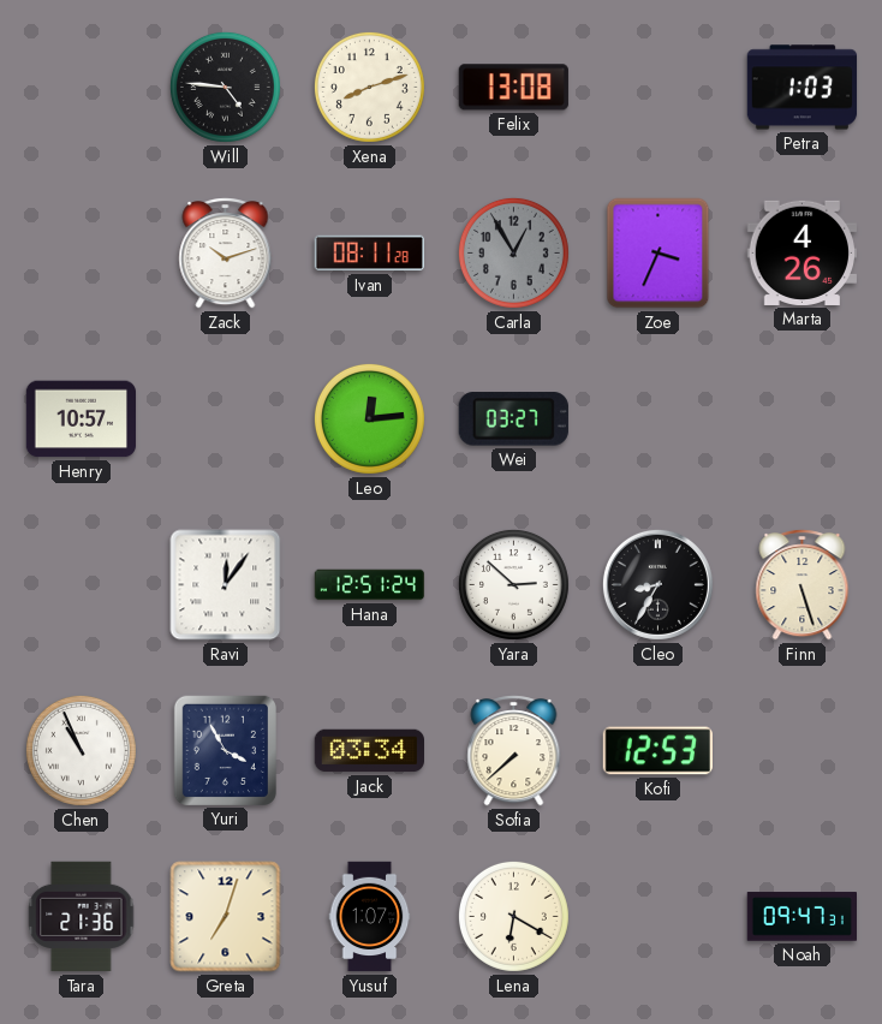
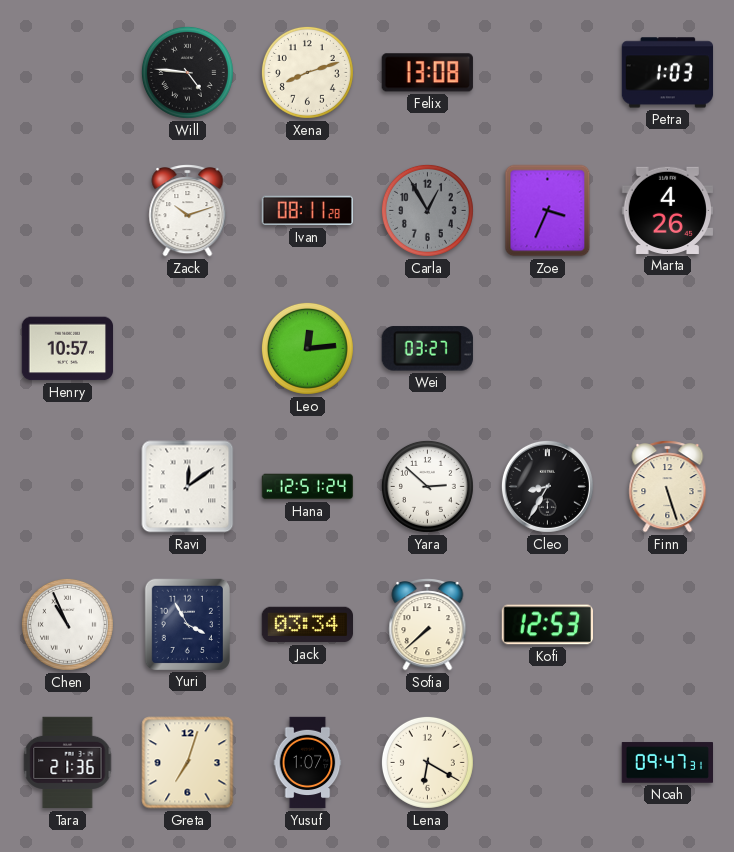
Ravi: 12:06 -> 12:09
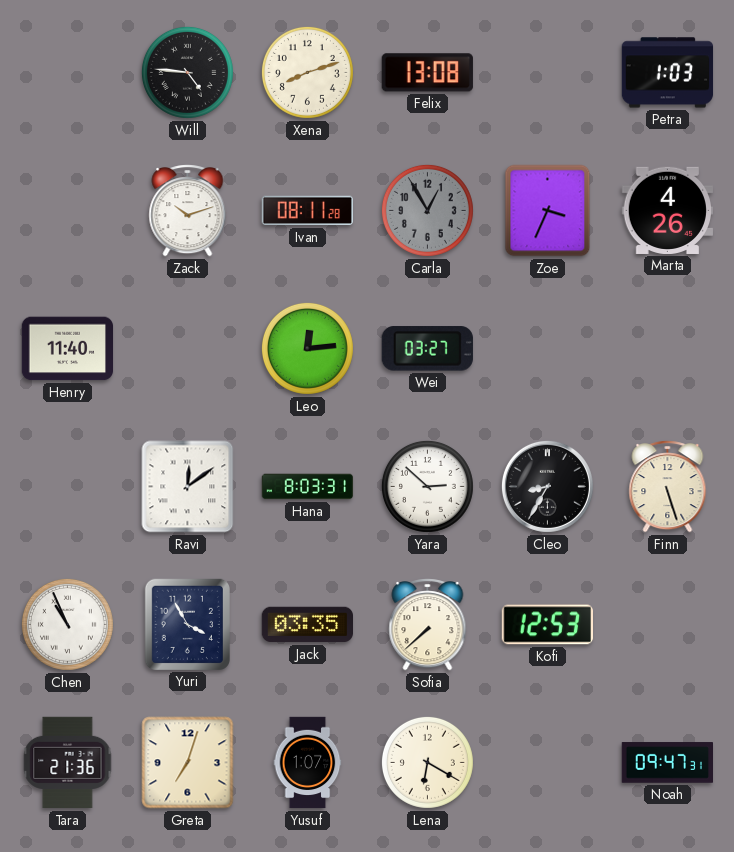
Henry: 10:57 -> 11:40
Hana: 12:51 -> 8:03
Jack: 03:34 -> 03:35
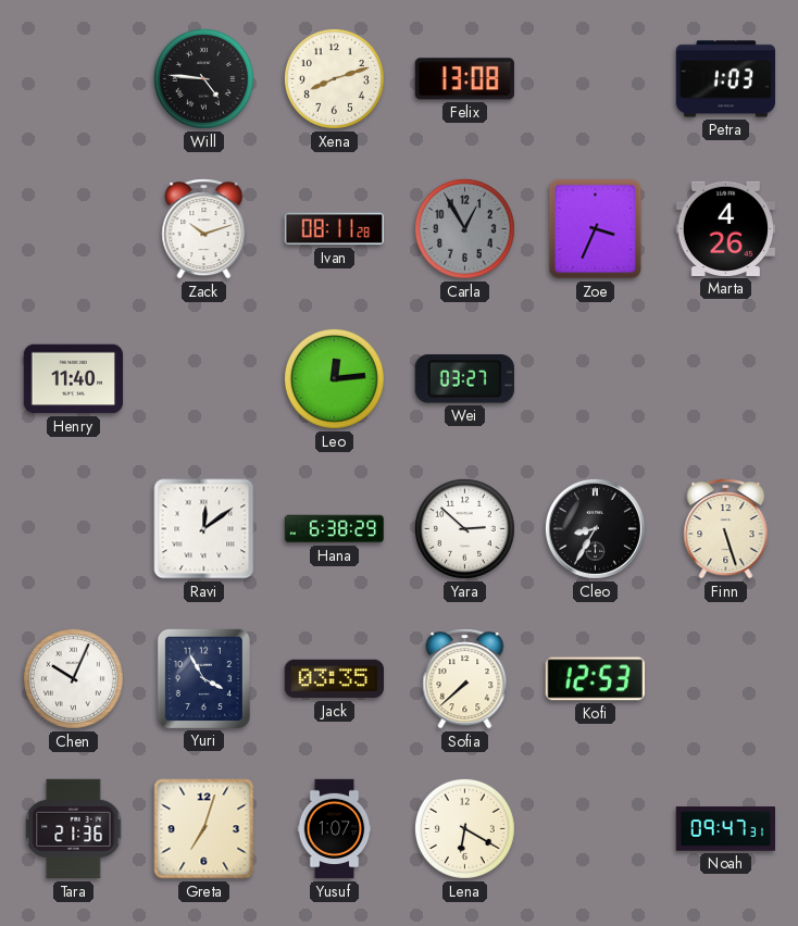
Hana: 8:03 -> 6:38
Chen: 10:56 -> 10:04
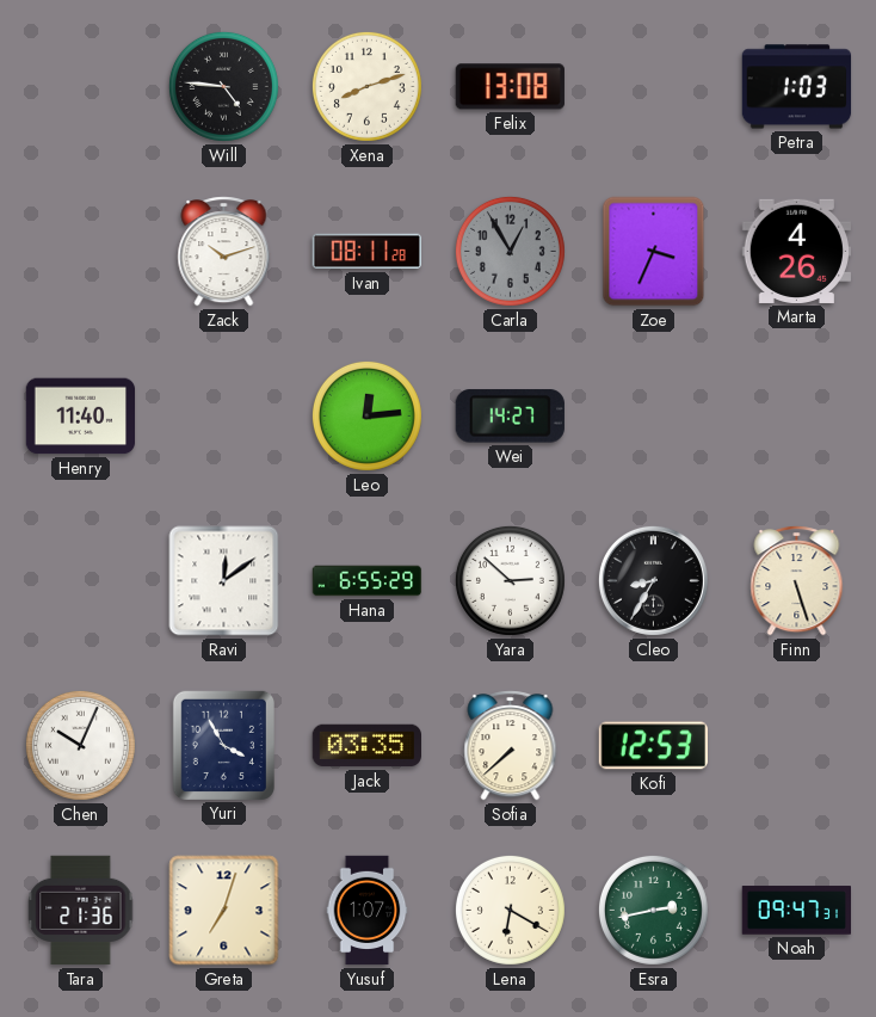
Wei: 03:27 -> 14:27
Hana: 6:38 -> 6:55
Esra: none -> 2:43
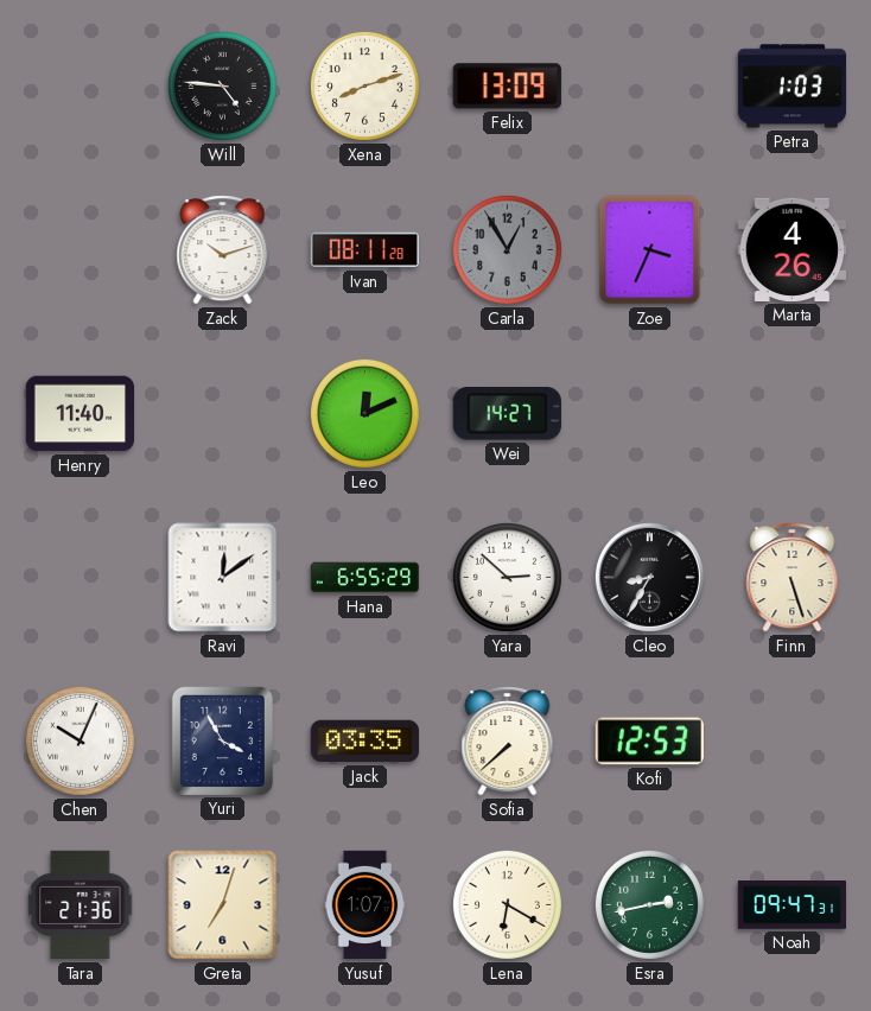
Felix: 13:08 -> 13:09
Leo: 12:14 -> 12:11
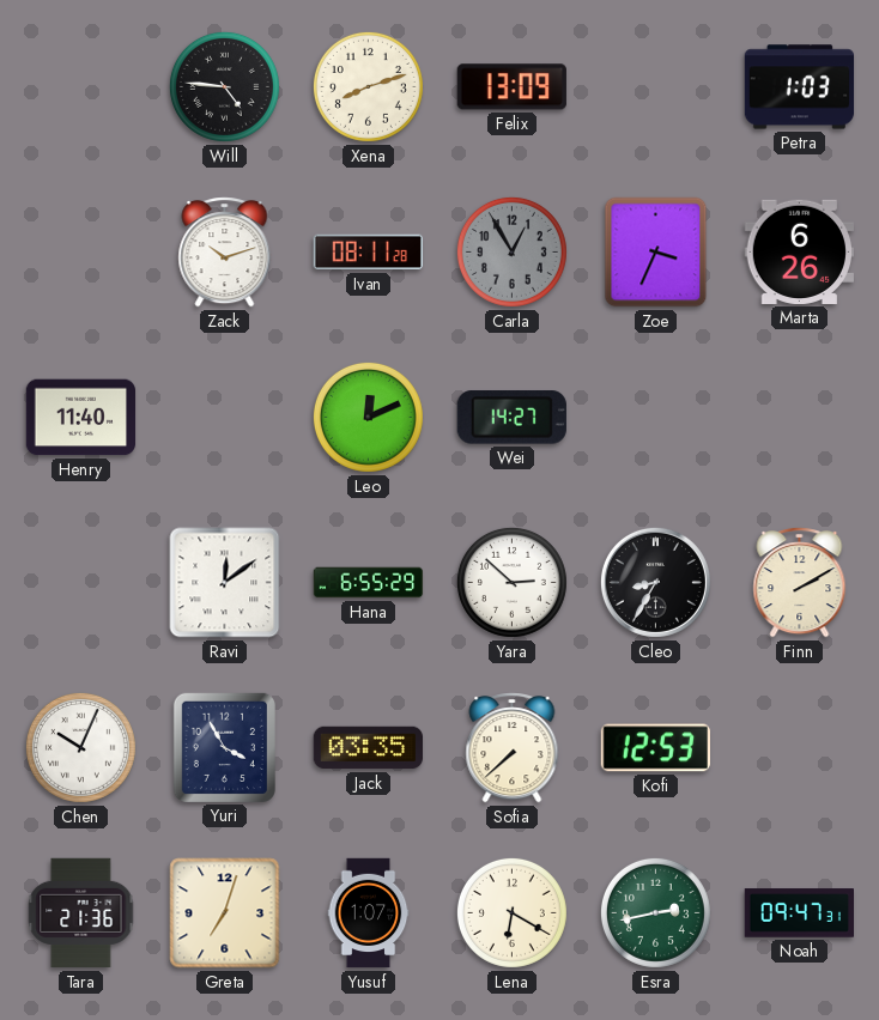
Marta: 4:26 -> 6:26
Finn: 5:27 -> 2:10
